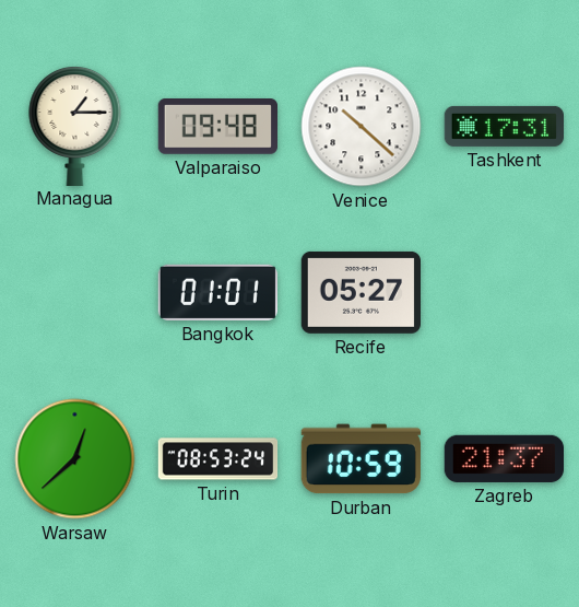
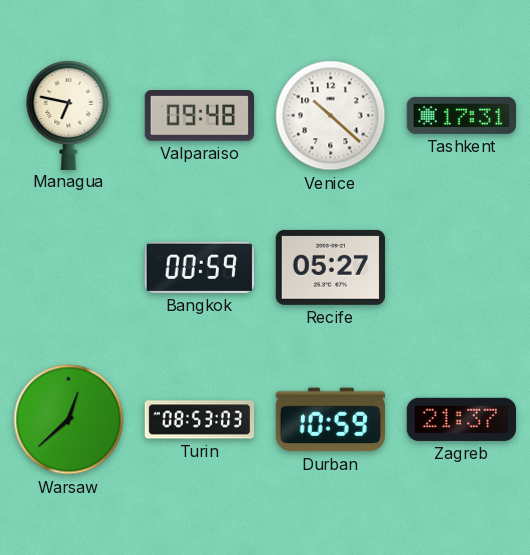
Managua: 1:15 -> 6:47
Bangkok: 01:01 -> 00:59
Turin: 08:53:24 -> 08:53:03
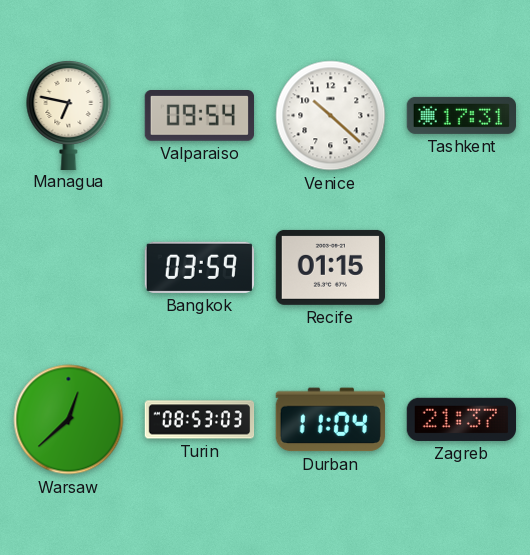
Valparaiso: 09:48 -> 09:54
Bangkok: 00:59 -> 03:59
Recife: 05:27 -> 01:15
Durban: 10:59 -> 11:04
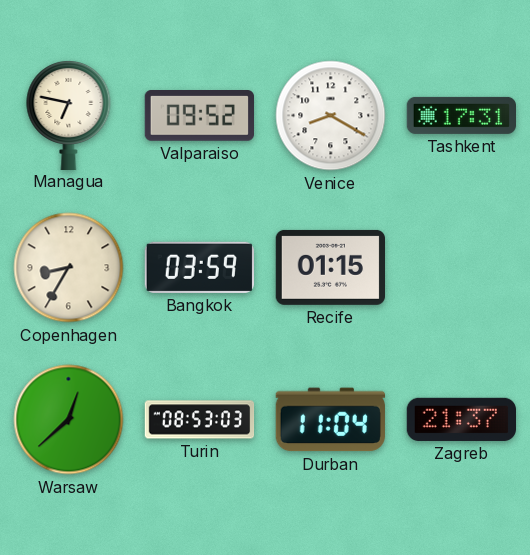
Valparaiso: 09:54 -> 09:52
Venice: 10:22 -> 8:20
Copenhagen: none -> 8:35
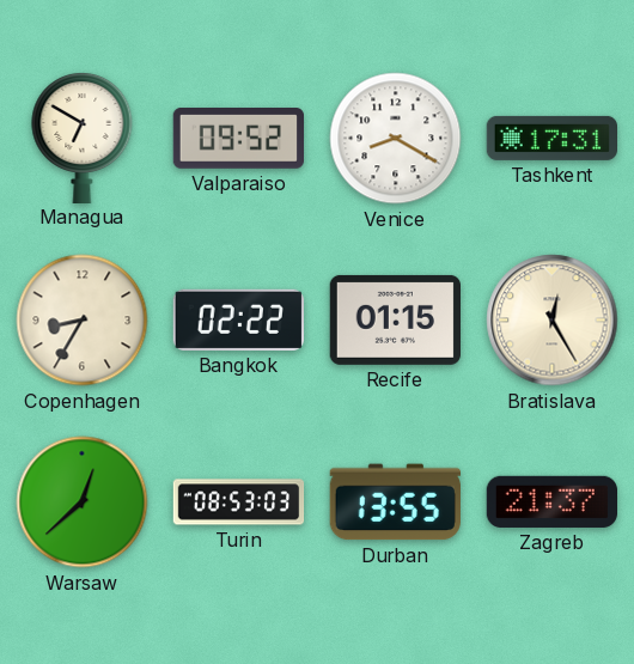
Managua: 6:47 -> 6:50
Bangkok: 03:59 -> 02:22
Bratislava: none -> 12:25
Durban: 11:04 -> 13:55
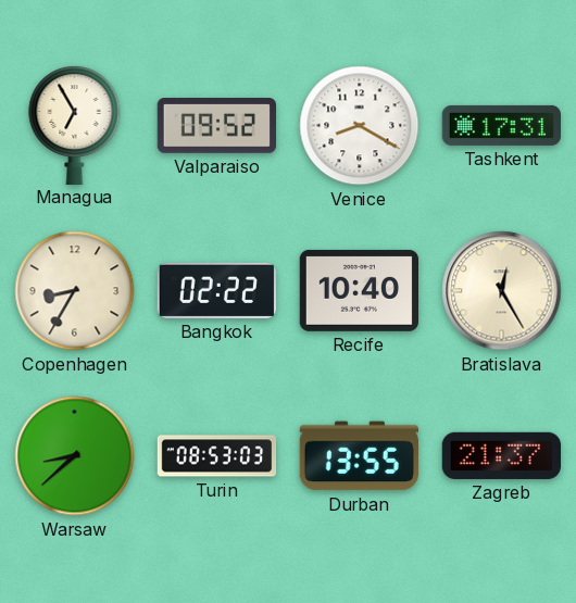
Managua: 6:50 -> 6:55
Recife: 01:15 -> 10:40
Warsaw: 12:38 -> 8:38
